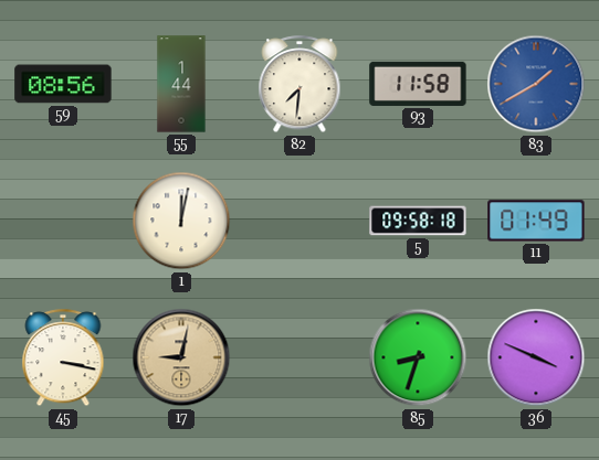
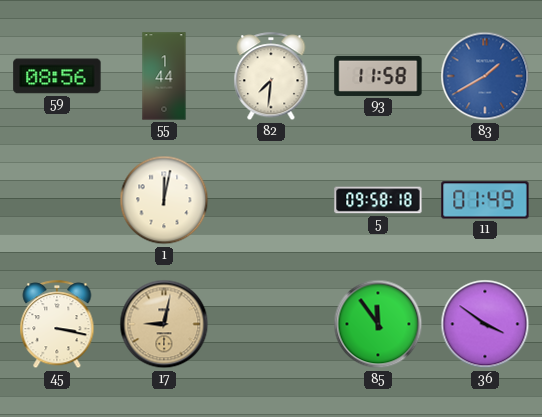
85: 8:33 -> 11:54
36: 3:49 -> 3:51
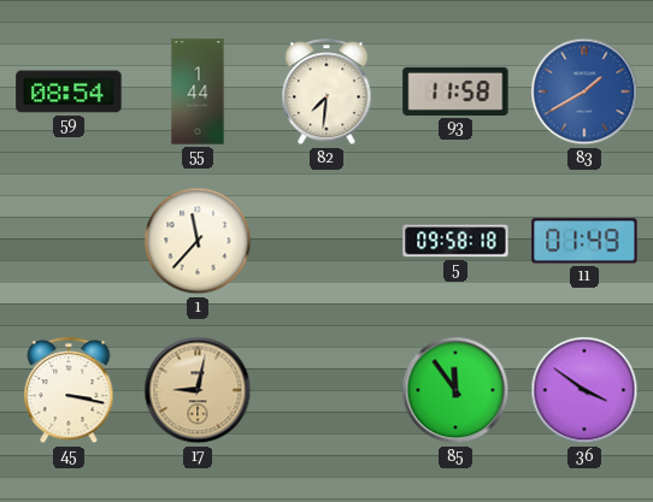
59: 08:56 -> 08:54
1: 12:02 -> 11:37
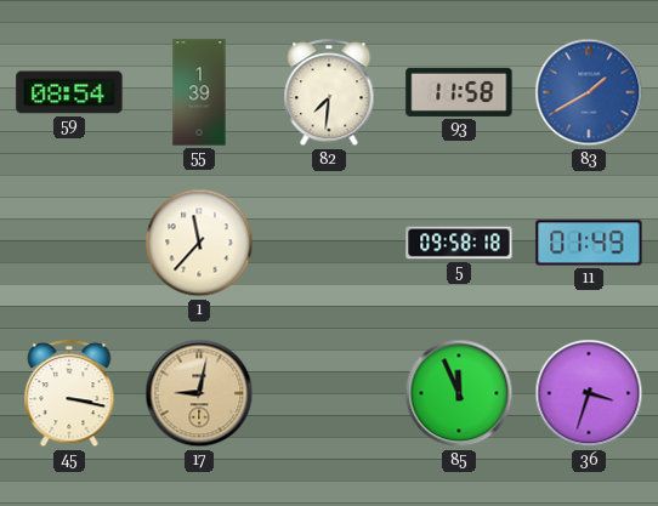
55: 1:44 -> 1:39
85: 11:54 -> 11:56
36: 3:51 -> 3:33
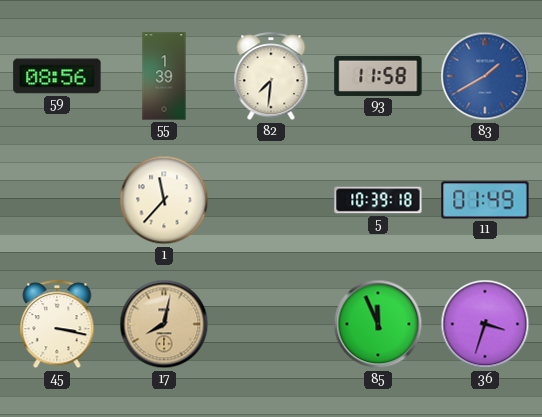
59: 08:54 -> 08:56
5: 09:58 -> 10:39
17: 9:02 -> 8:02
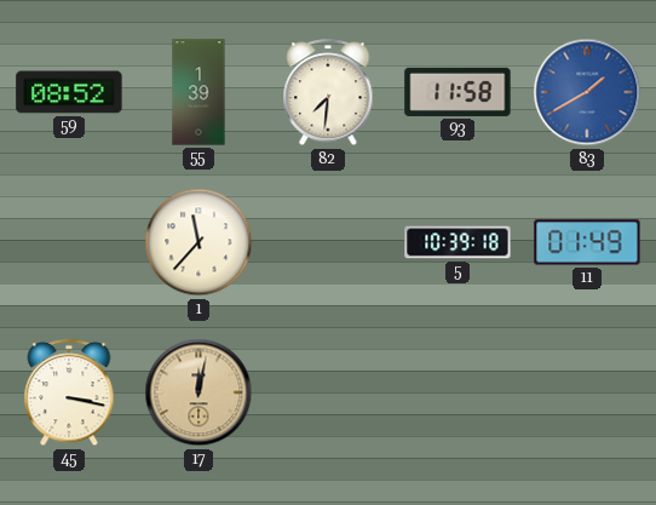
59: 08:56 -> 08:52
17: 8:02 -> 12:02
85: 11:56 -> none
36: 3:33 -> none
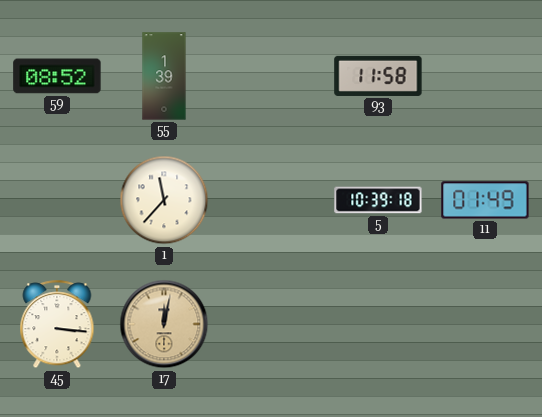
82: 7:31 -> none
83: 1:40 -> none
45: 3:17 -> 3:16
